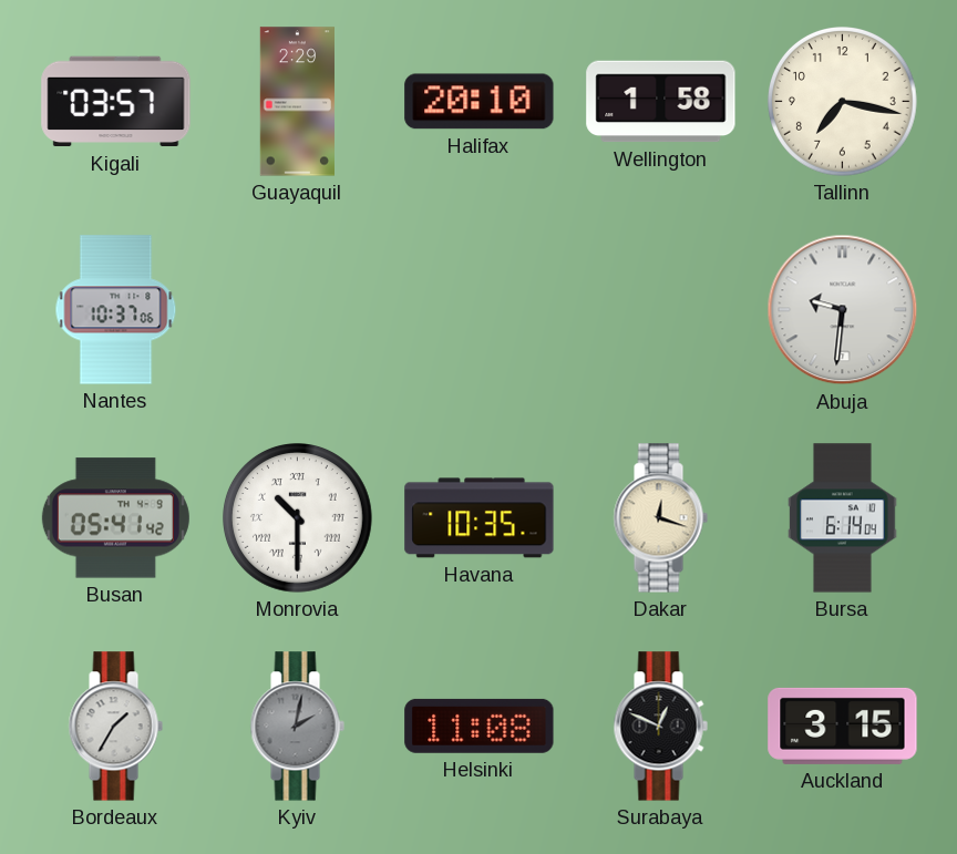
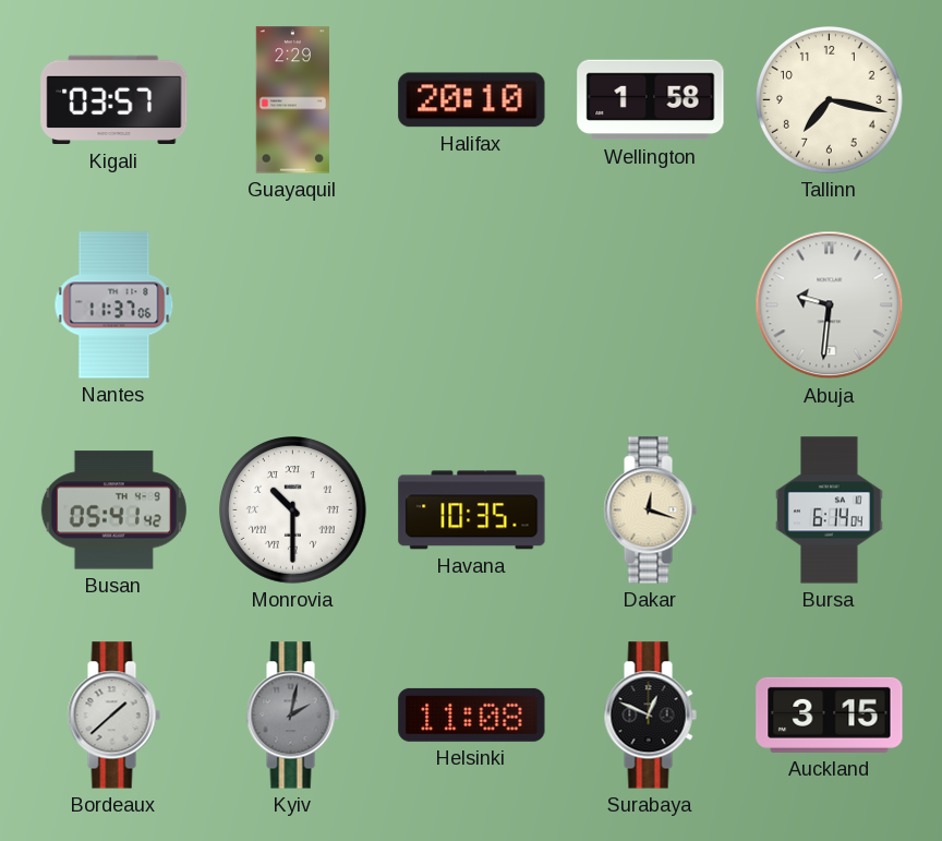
Nantes: 10:37 -> 11:37
Bordeaux: 1:35 -> 1:38
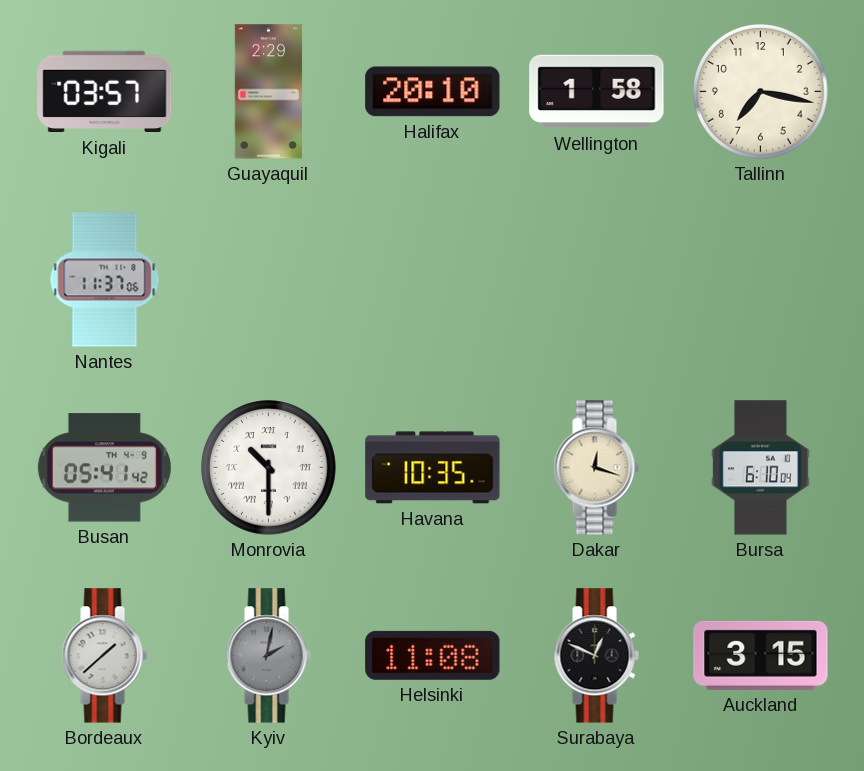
Abuja: 9:31 -> none
Bursa: 6:14 -> 6:10
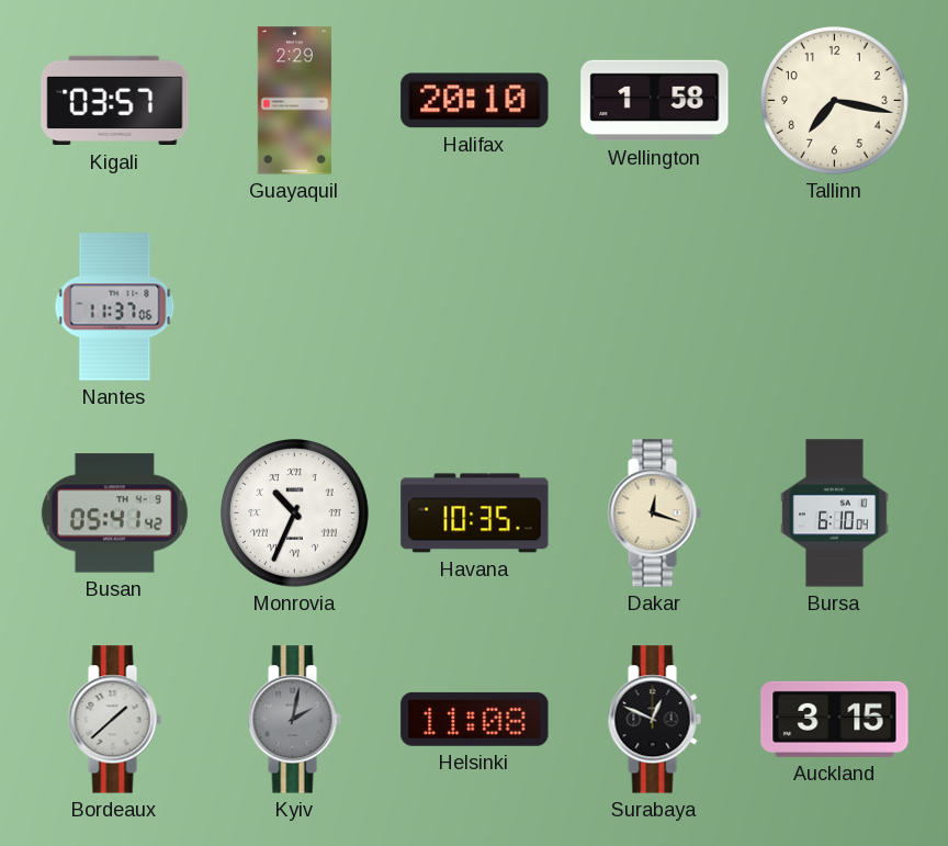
Monrovia: 10:30 -> 10:34
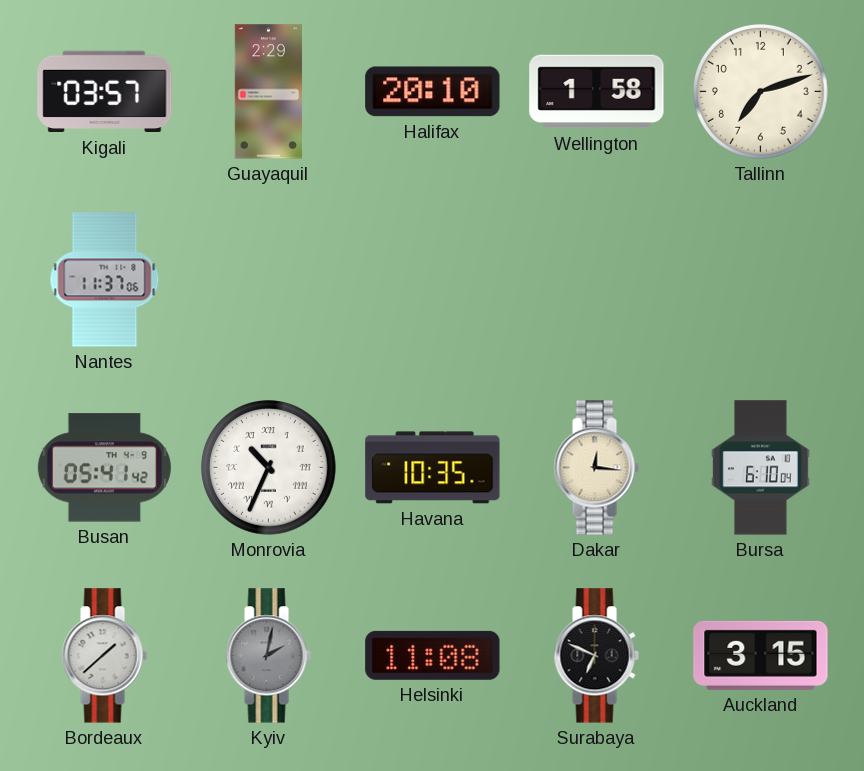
Tallinn: 7:17 -> 7:12
Dakar: 12:18 -> 12:16
Surabaya: 12:49 -> 6:49
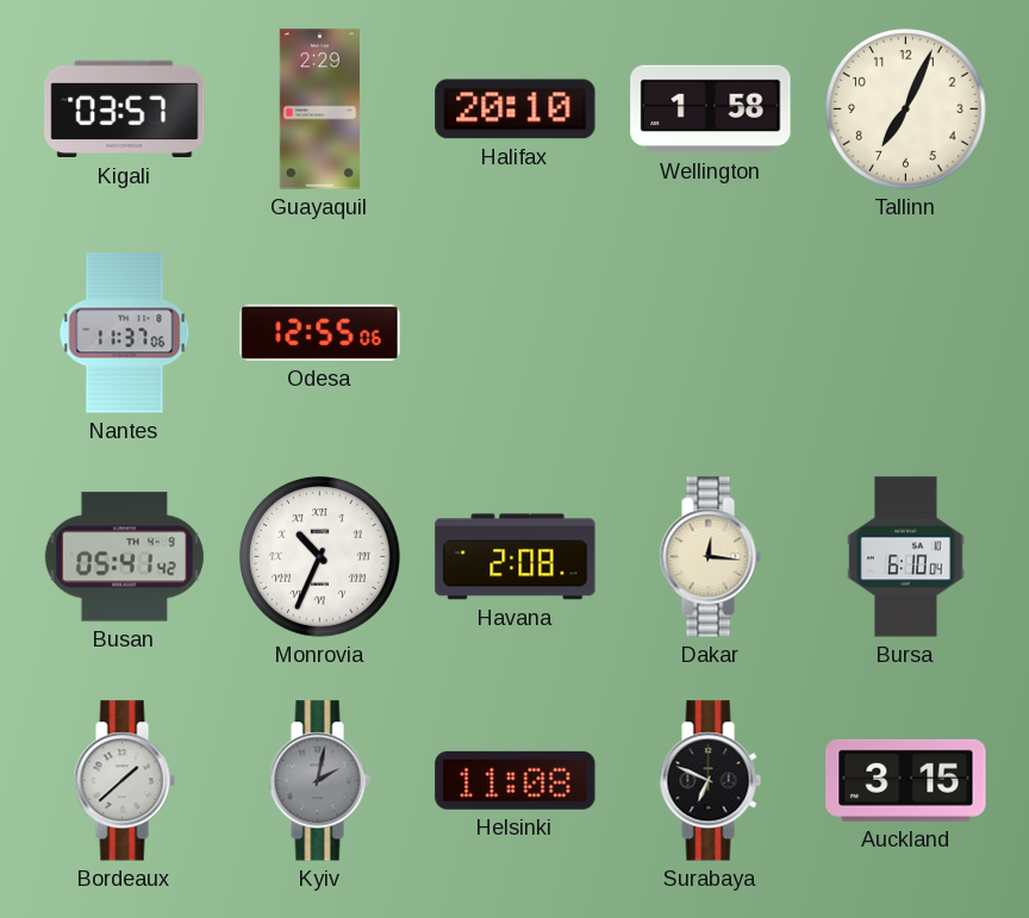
Tallinn: 7:12 -> 7:04
Odesa: none -> 12:55
Havana: 10:35 -> 2:08
